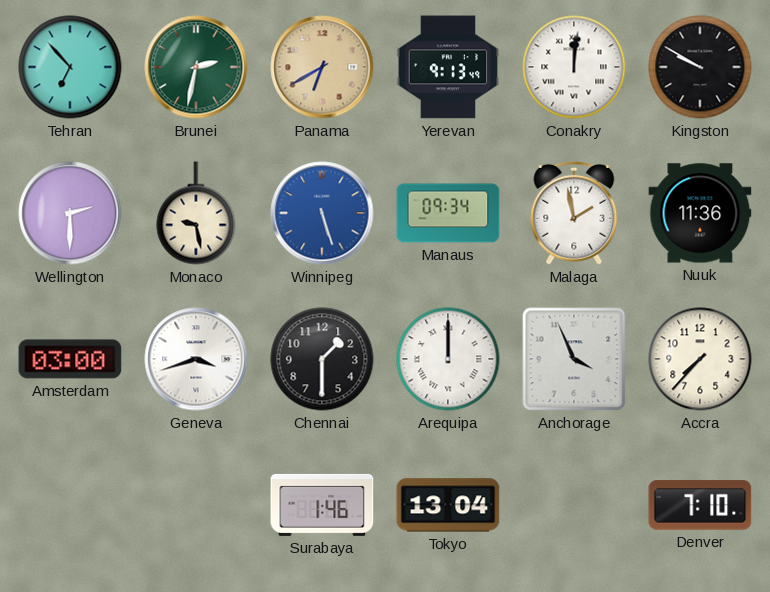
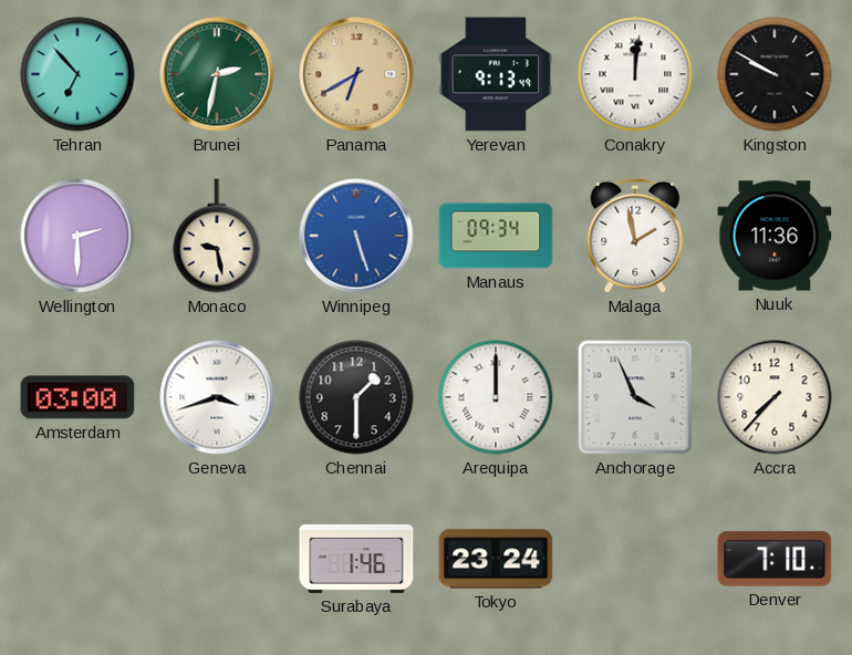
Tokyo: 13:04 -> 23:24
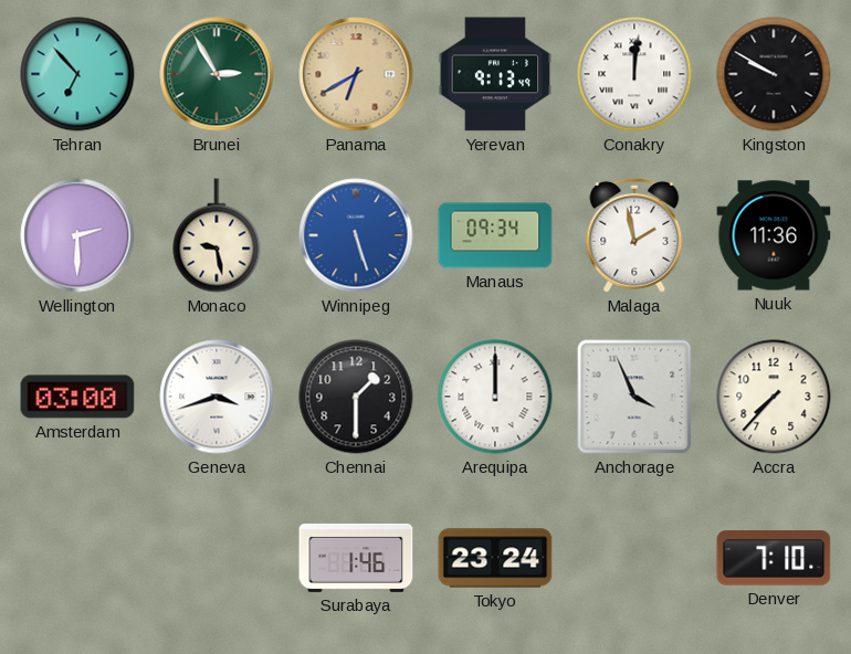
Brunei: 2:32 -> 2:55
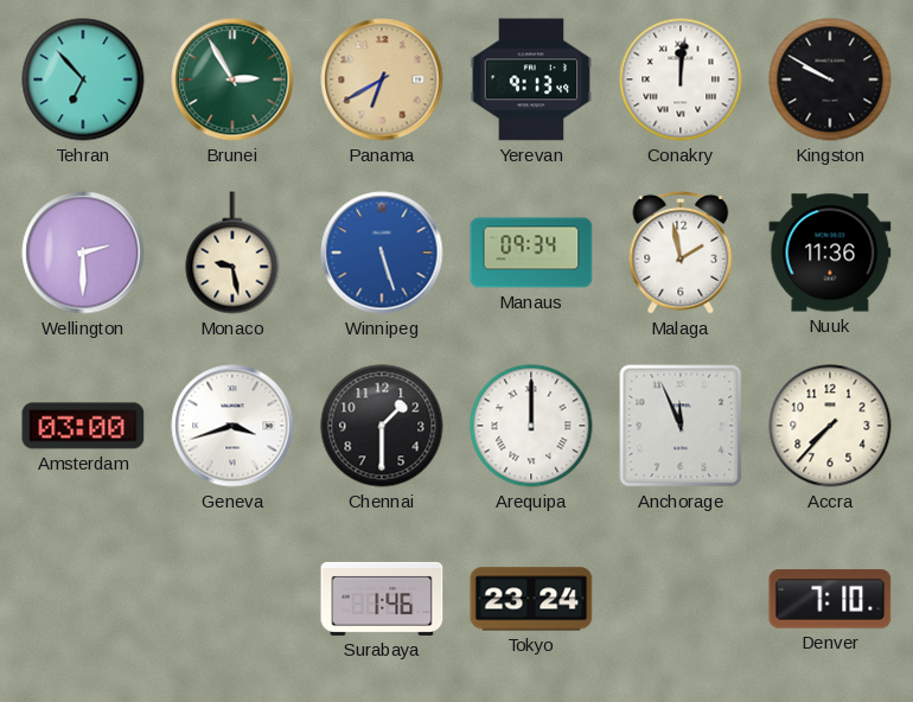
Anchorage: 3:56 -> 11:56
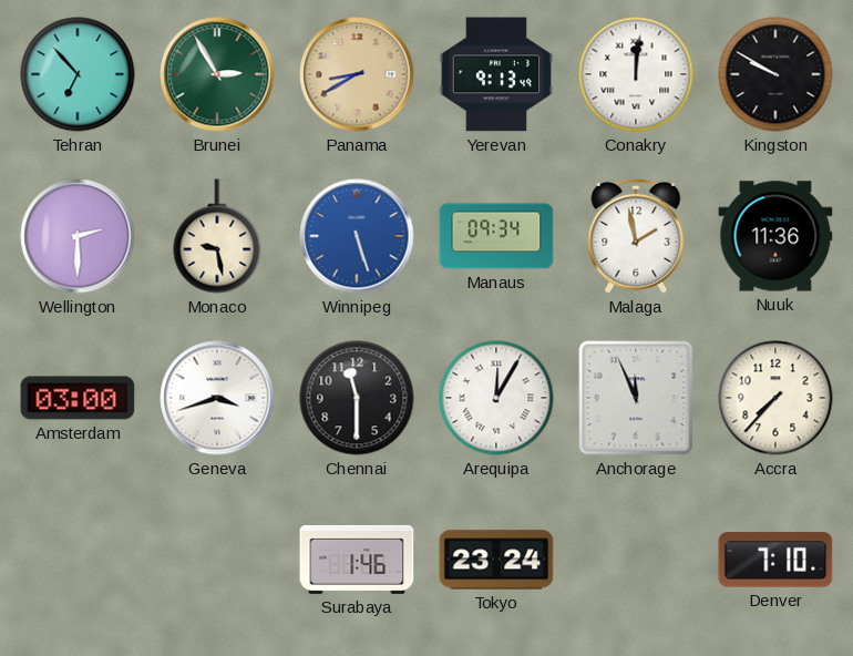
Panama: 6:40 -> 8:40
Chennai: 1:30 -> 11:30
Arequipa: 12:00 -> 12:05
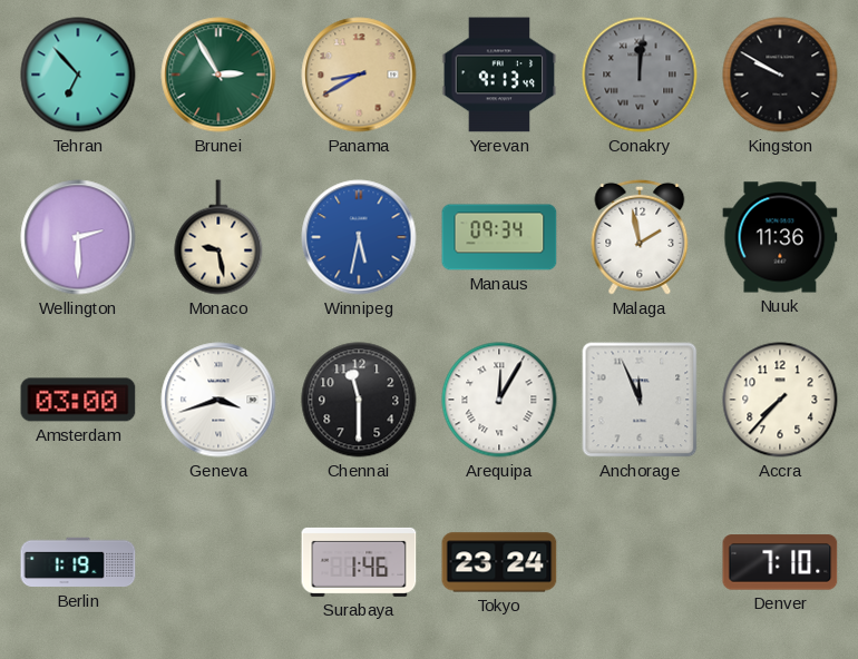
Conakry dial: white -> grey
Winnipeg: 5:27 -> 5:32
Berlin: none -> 1:19
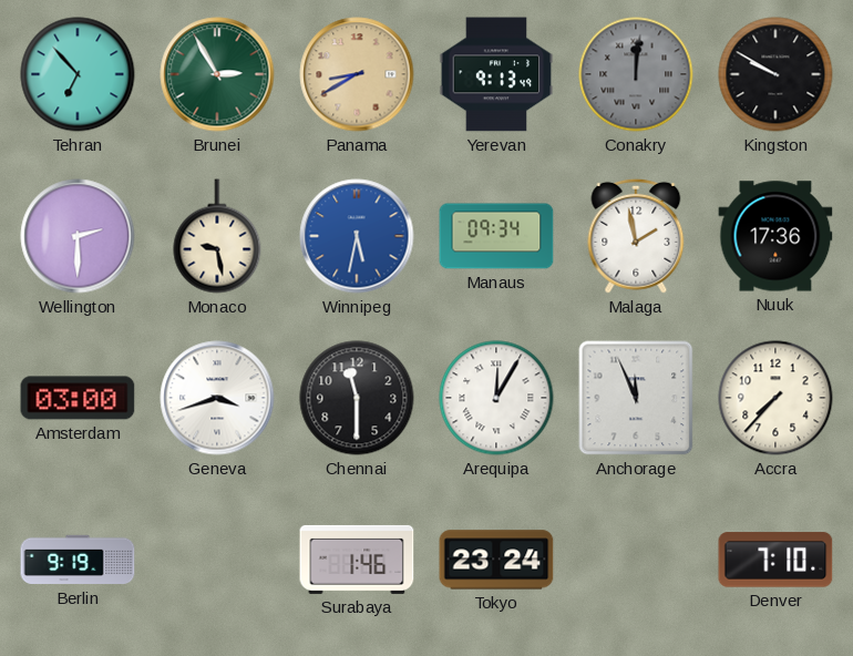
Nuuk: 11:36 -> 17:36
Berlin: 1:19 -> 9:19
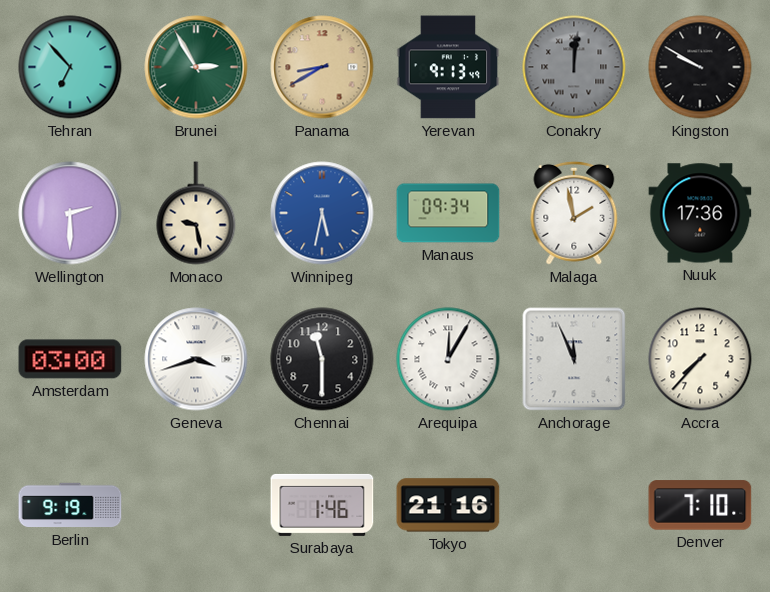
Tokyo: 23:24 -> 21:16
